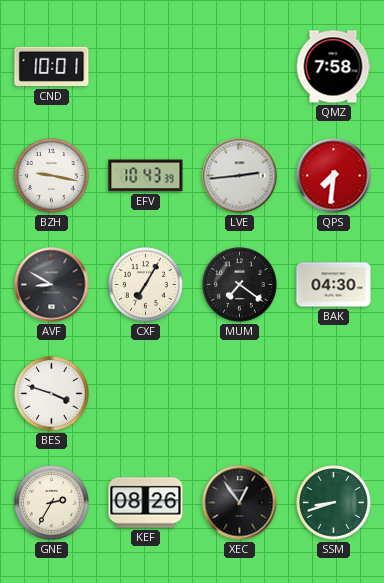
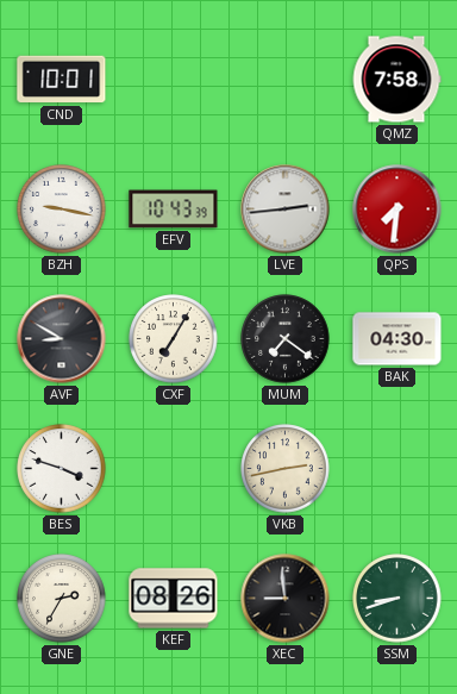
VKB: none -> 2:43
XEC: 12:54 -> 8:59
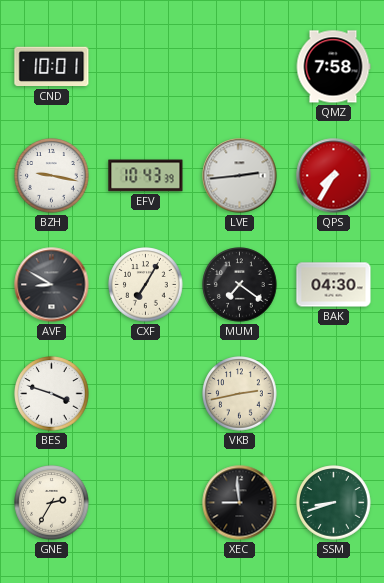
QPS: 7:31 -> 7:35
KEF: 08:26 -> none
